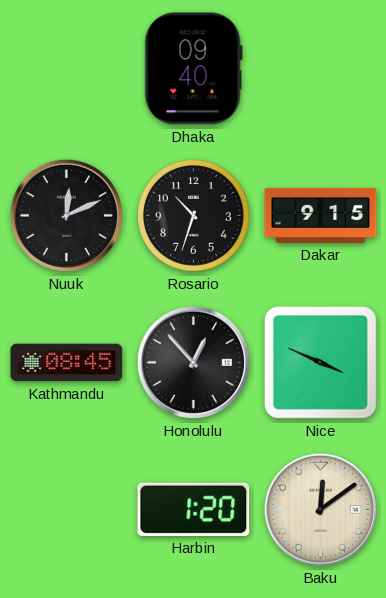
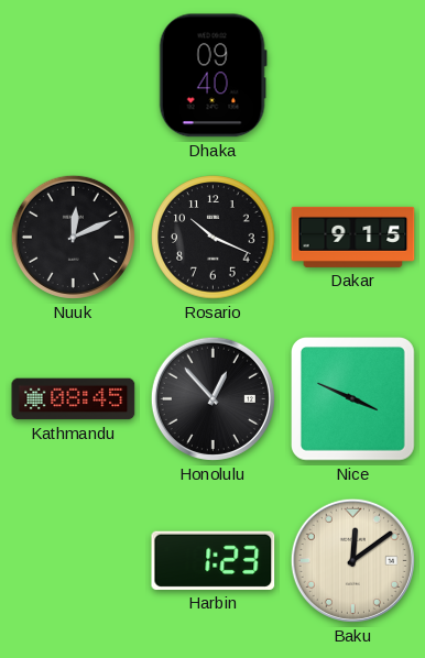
Rosario: 10:33 -> 10:19
Harbin: 1:20 -> 1:23
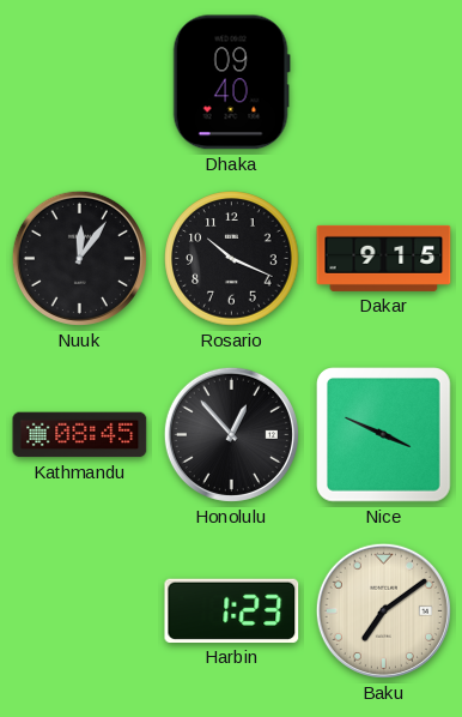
Nuuk: 12:11 -> 12:06
Baku: 12:09 -> 7:09
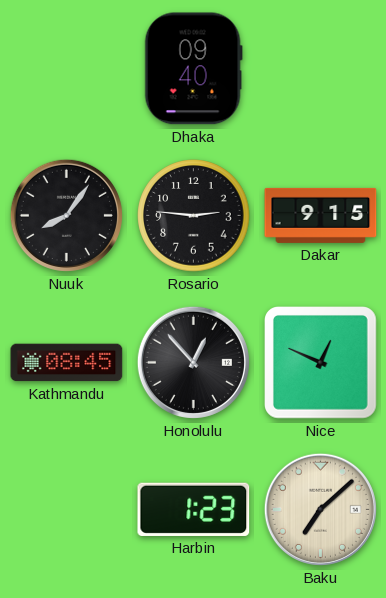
Nuuk: 12:06 -> 8:06
Rosario: 10:19 -> 2:46
Nice: 3:49 -> 12:49
Baku: 7:09 -> 7:08
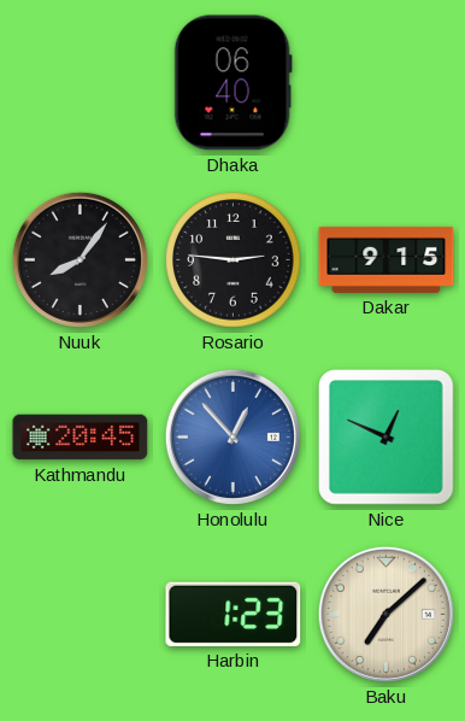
Dhaka: 09:40 -> 06:40
Kathmandu: 08:45 -> 20:45
Honolulu dial: black -> blue
